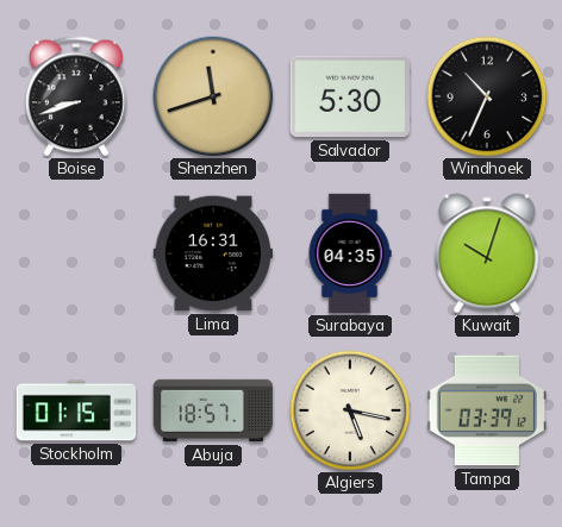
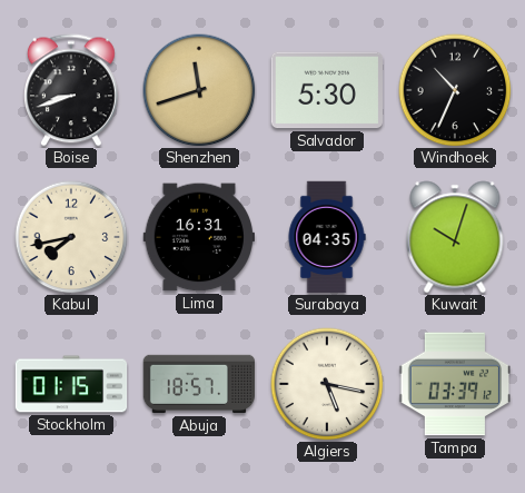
Kabul: none -> 7:43
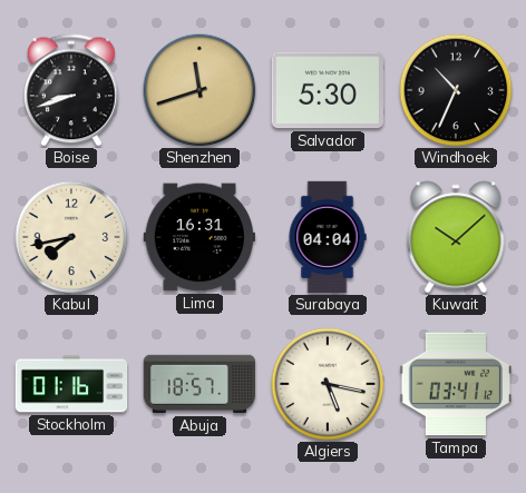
Surabaya: 04:35 -> 04:04
Kuwait: 10:03 -> 10:08
Stockholm: 01:15 -> 01:16
Tampa: 03:39 -> 03:41
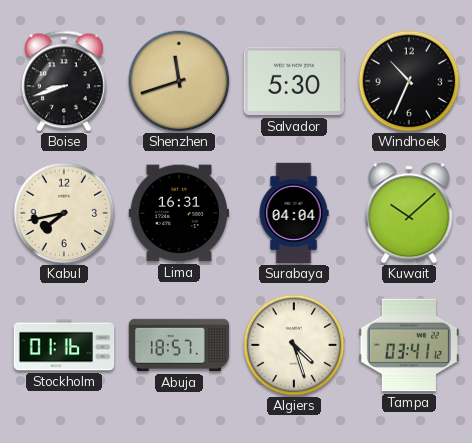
Algiers: 5:17 -> 4:27
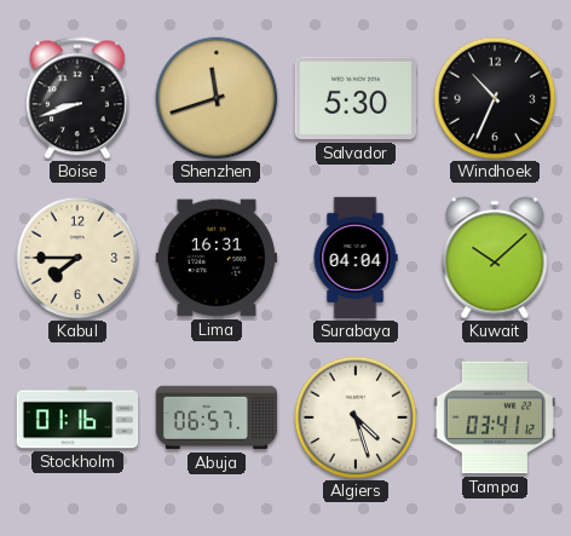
Kabul: 7:43 -> 7:45
Abuja: 18:57 -> 06:57
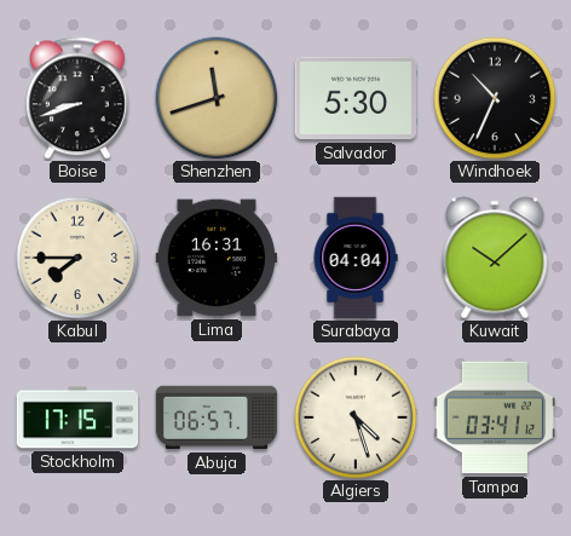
Stockholm: 01:16 -> 17:15
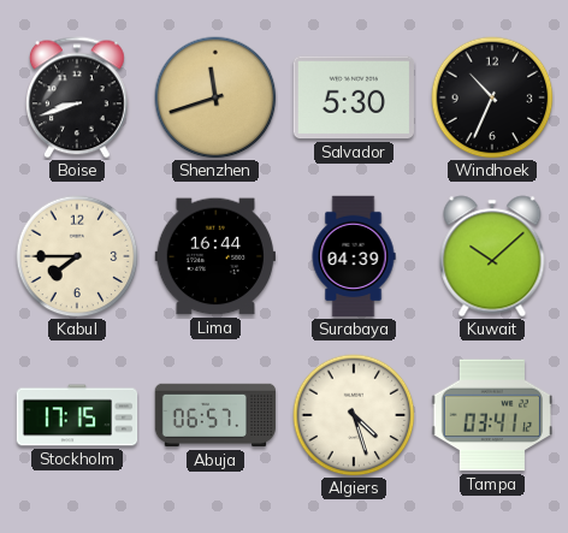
Lima: 16:31 -> 16:44
Surabaya: 04:04 -> 04:39
